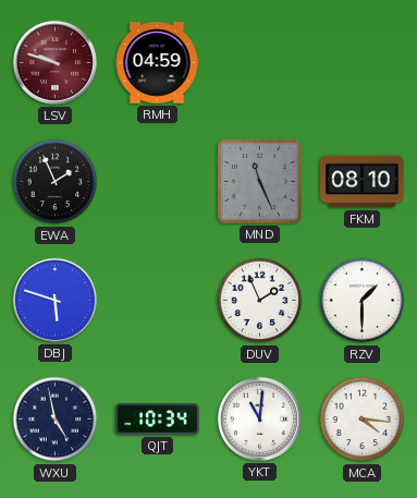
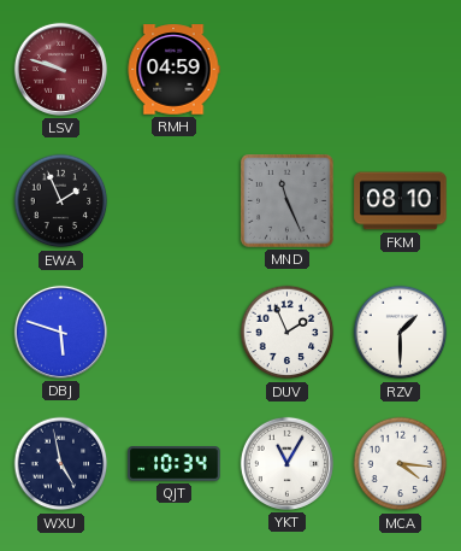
YKT: 11:01 -> 11:05
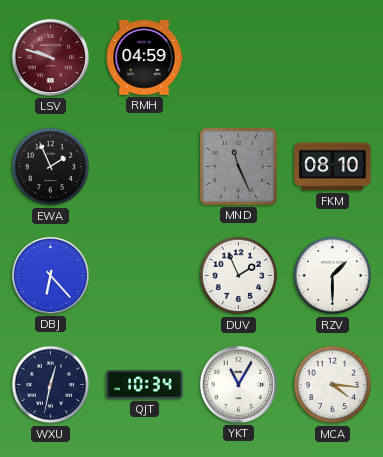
DBJ: 5:48 -> 6:23
WXU: 4:58 -> 12:32
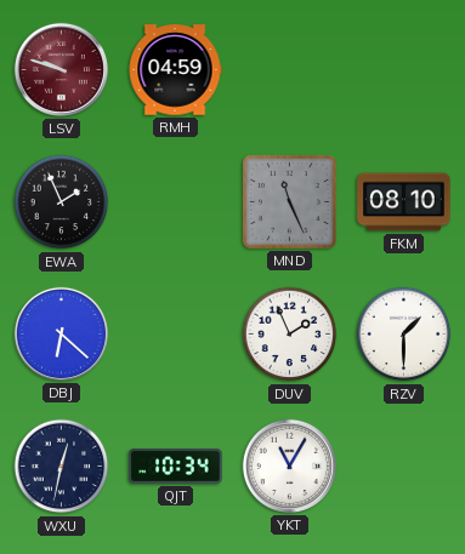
DBJ: 6:23 -> 6:22
MCA: 4:16 -> none
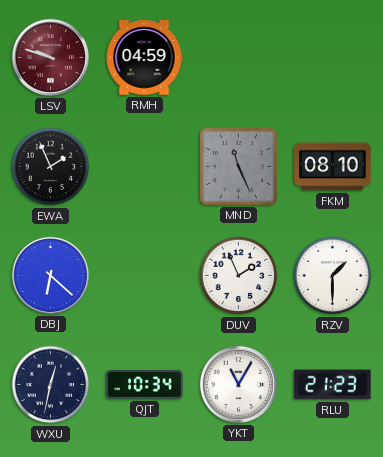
RLU: none -> 21:23
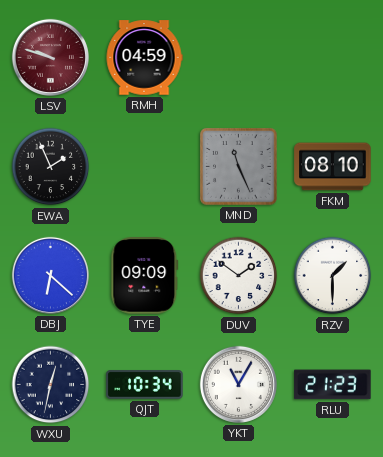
TYE: none -> 09:09
DUV: 1:56 -> 1:51
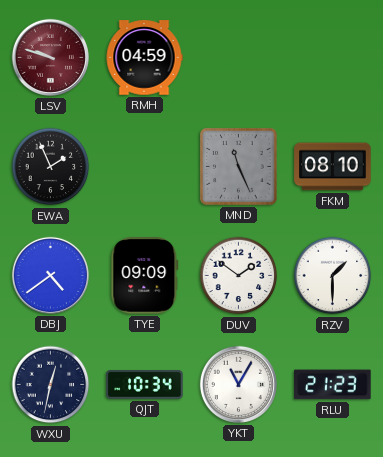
DBJ: 6:22 -> 4:39
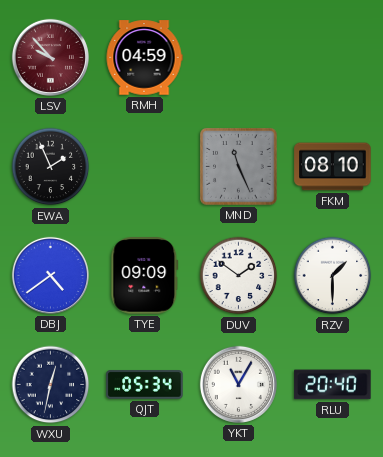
LSV: 9:48 -> 9:53
QJT: 10:34 -> 05:34
RLU: 21:23 -> 20:40
